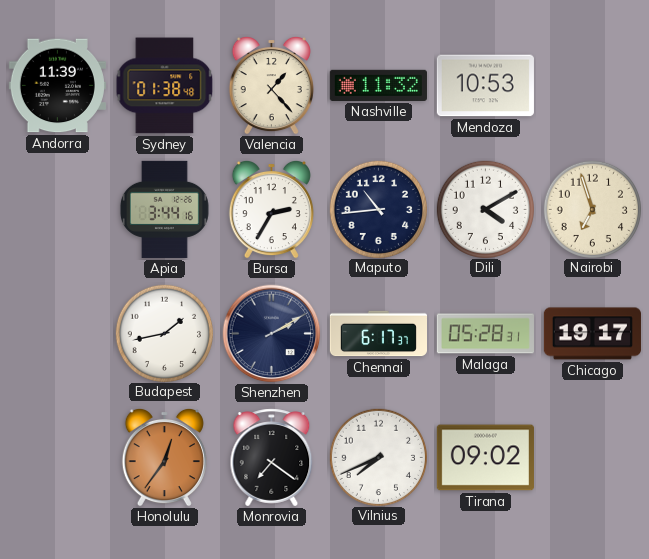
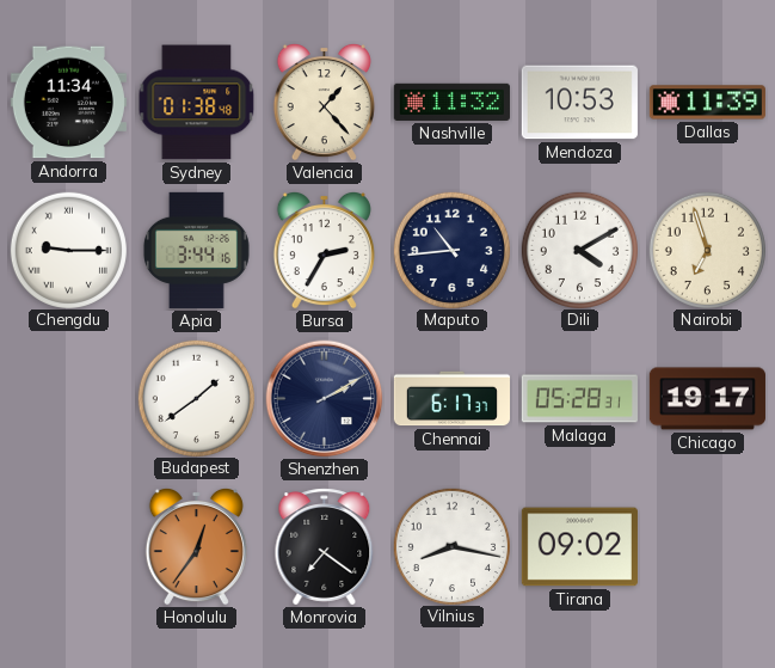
Andorra: 11:39 -> 11:34
Dallas: none -> 11:39
Chengdu: none -> 9:15
Budapest: 1:43 -> 1:39
Vilnius: 7:41 -> 8:17
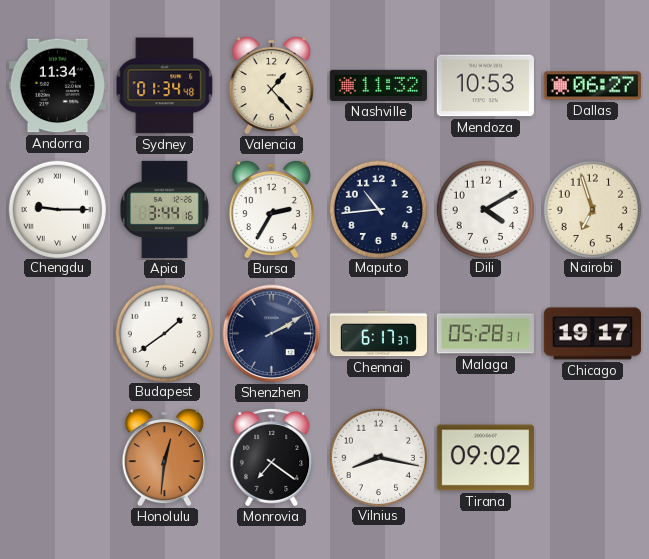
Sydney: 01:38 -> 01:34
Dallas: 11:39 -> 06:27
Honolulu: 12:36 -> 12:31
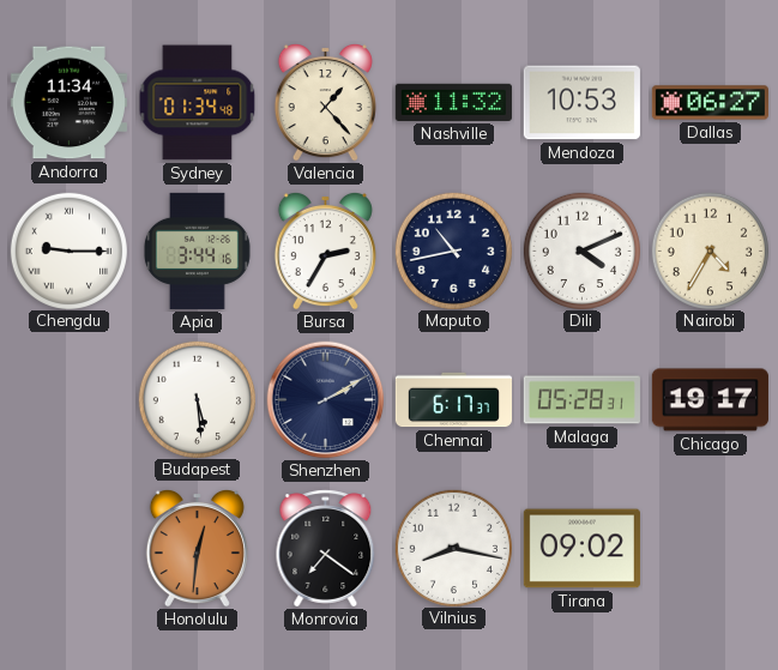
Maputo: 10:44 -> 10:43
Dili: 4:10 -> 4:11
Nairobi: 6:57 -> 4:35
Budapest: 1:39 -> 5:29
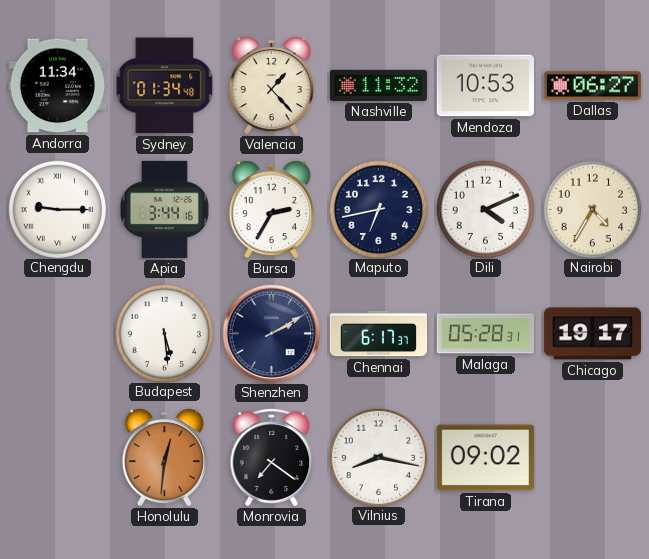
Maputo: 10:43 -> 6:43
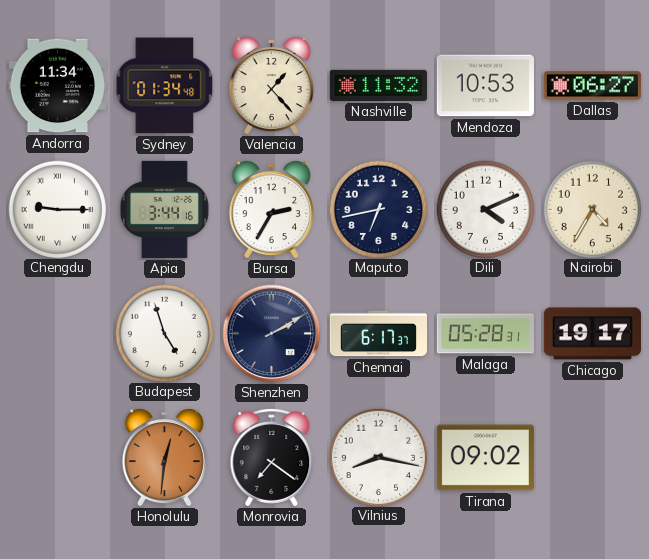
Budapest: 5:29 -> 4:57
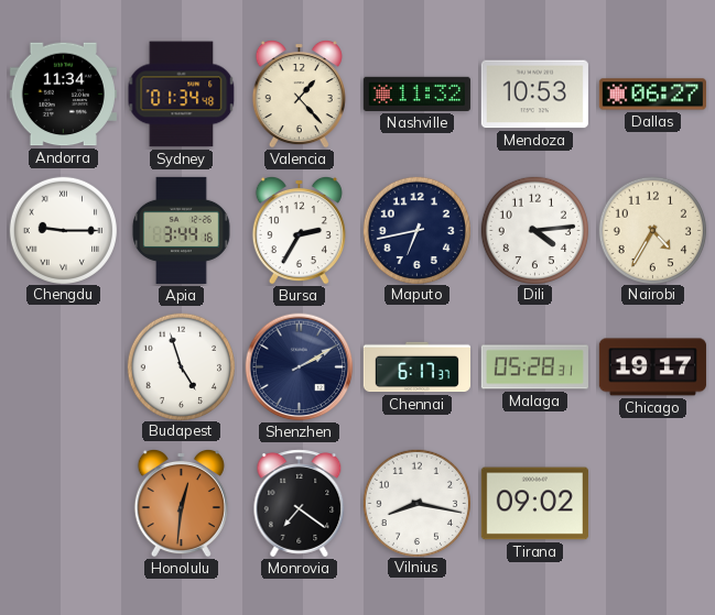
Dili: 4:11 -> 4:14
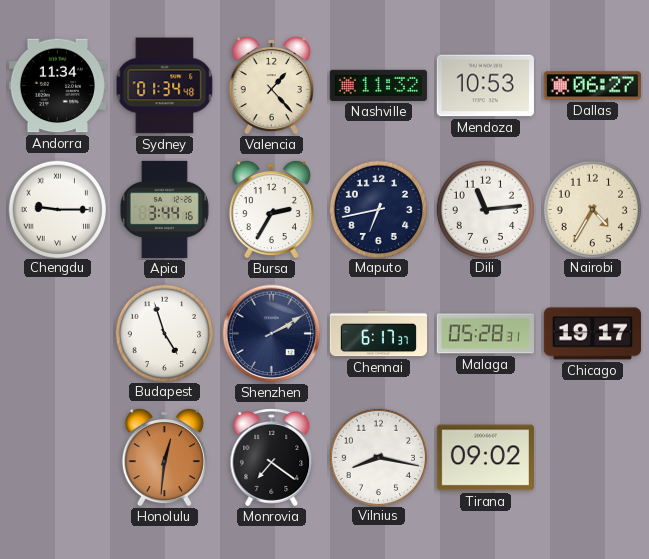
Dili: 4:14 -> 11:14
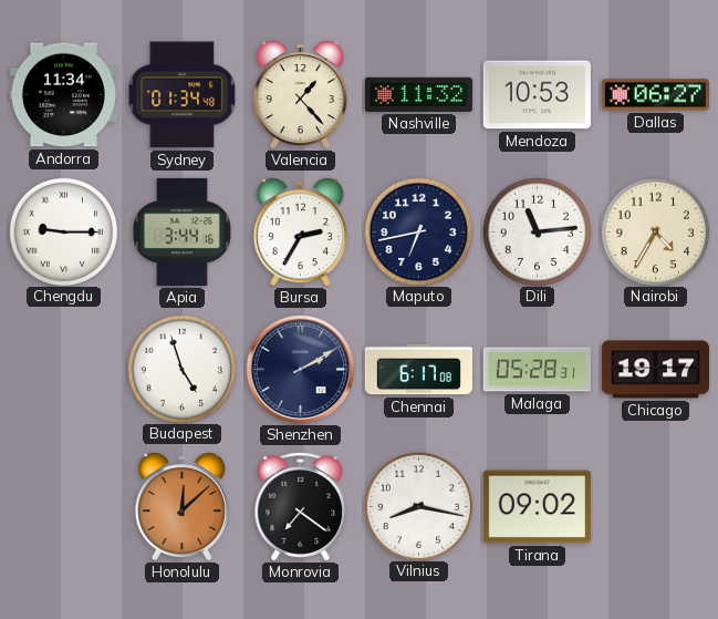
Chennai: 6:17:37 -> 6:17:08
Honolulu: 12:31 -> 12:08
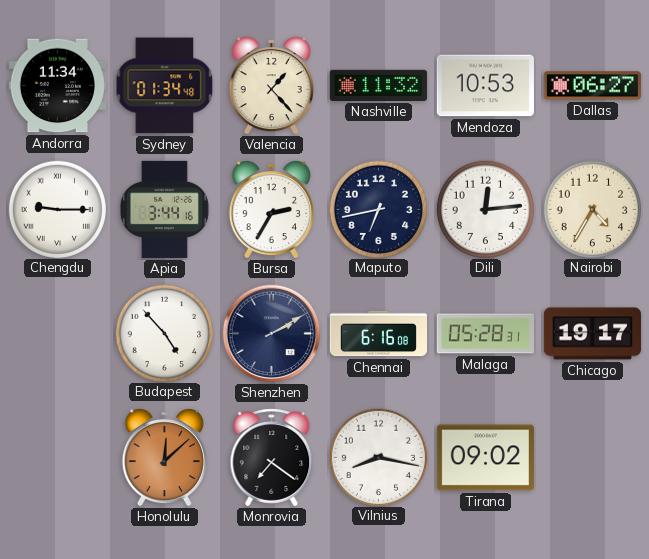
Dili: 11:14 -> 12:14
Budapest: 4:57 -> 4:53
Chennai: 6:17 -> 6:16
